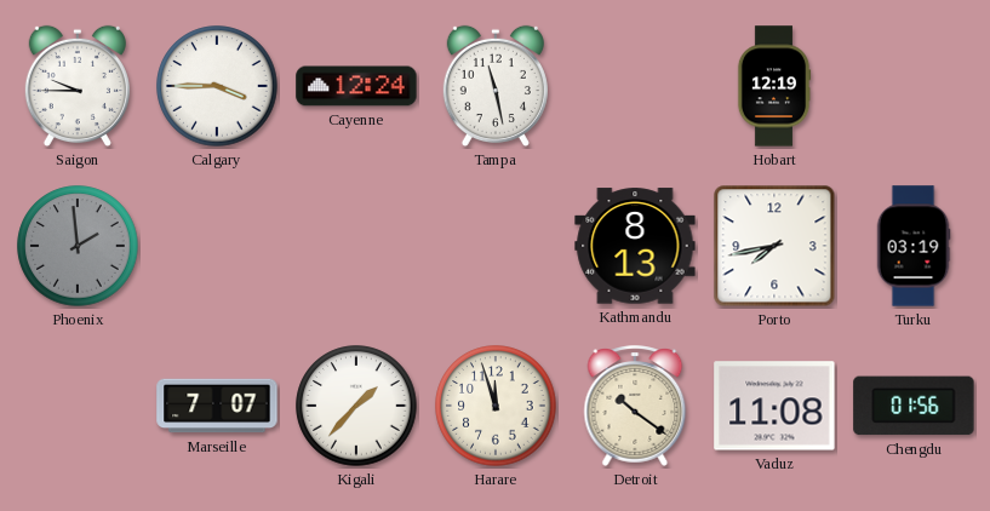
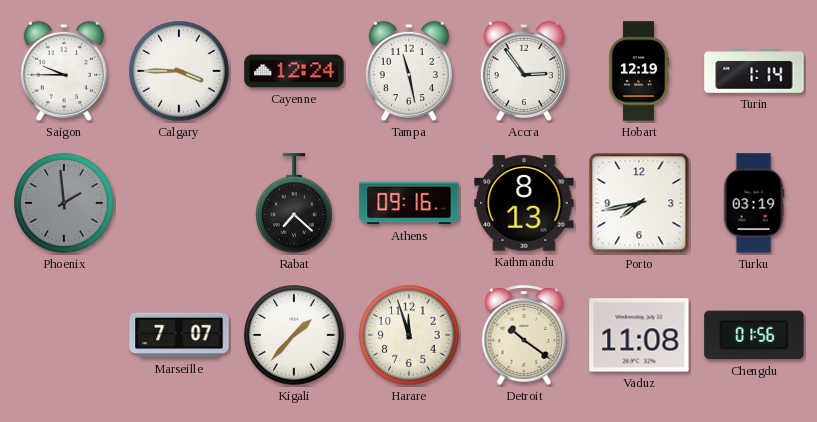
Accra: none -> 2:54
Turin: none -> 1:14
Rabat: none -> 7:22
Athens: none -> 09:16
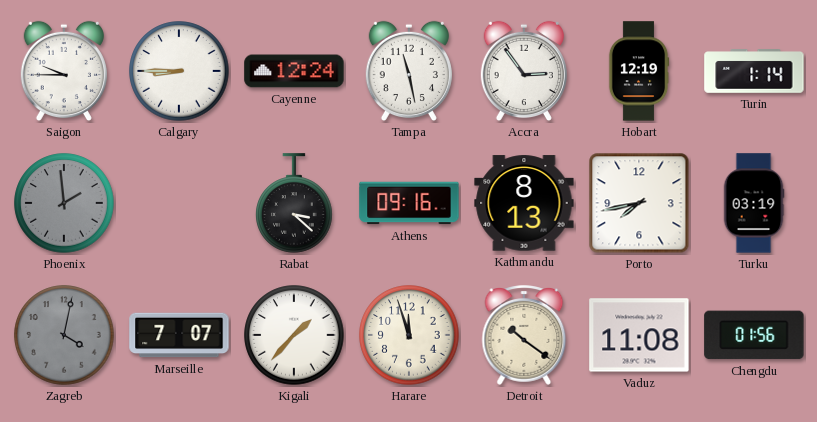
Calgary: 3:45 -> 8:45
Rabat: 7:22 -> 3:22
Zagreb: none -> 4:02
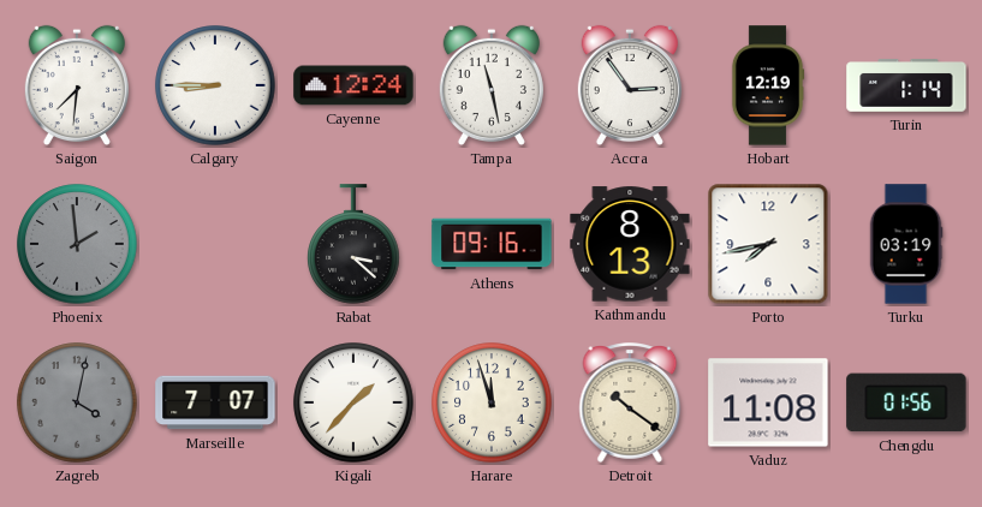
Saigon: 9:45 -> 7:31
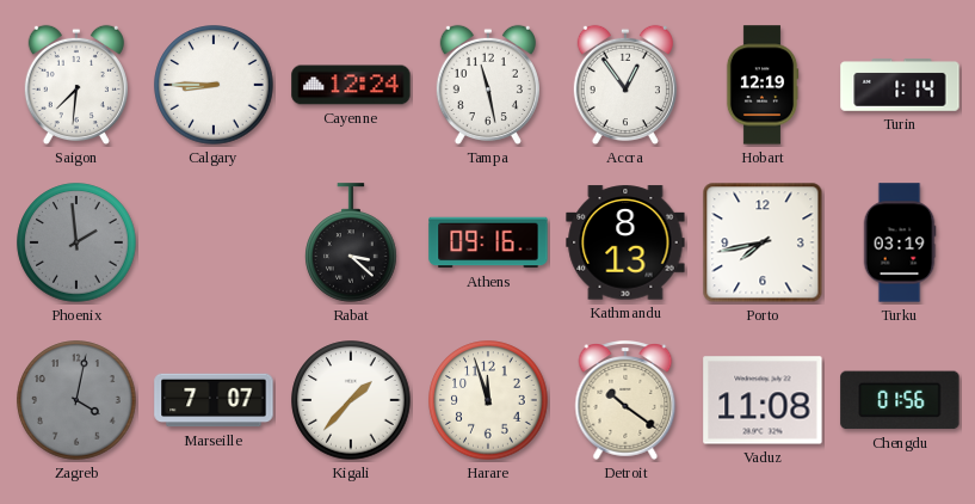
Accra: 2:54 -> 12:54
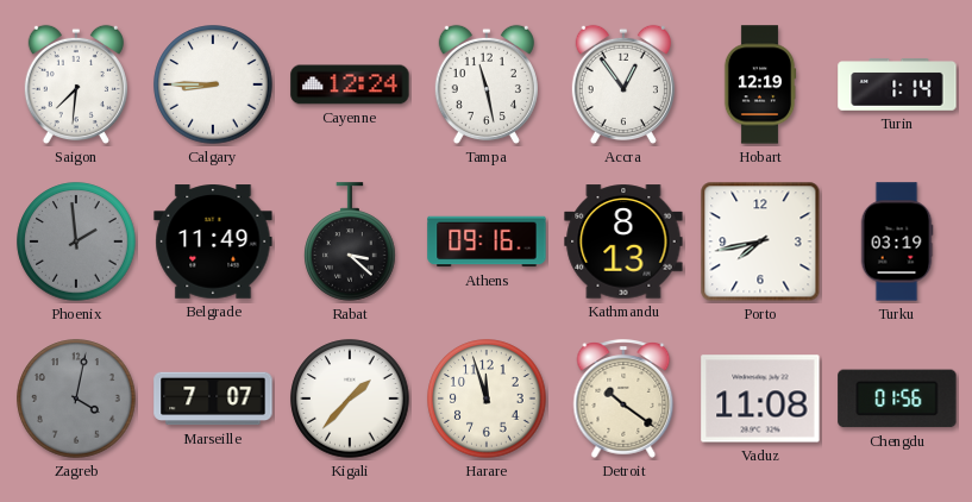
Belgrade: none -> 11:49
